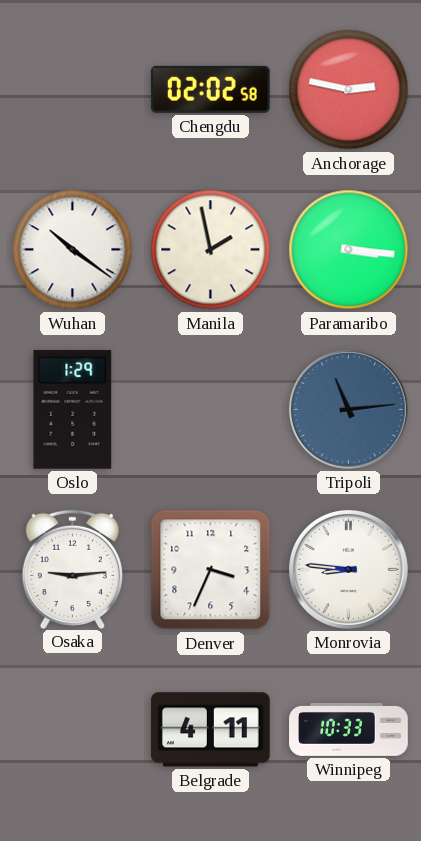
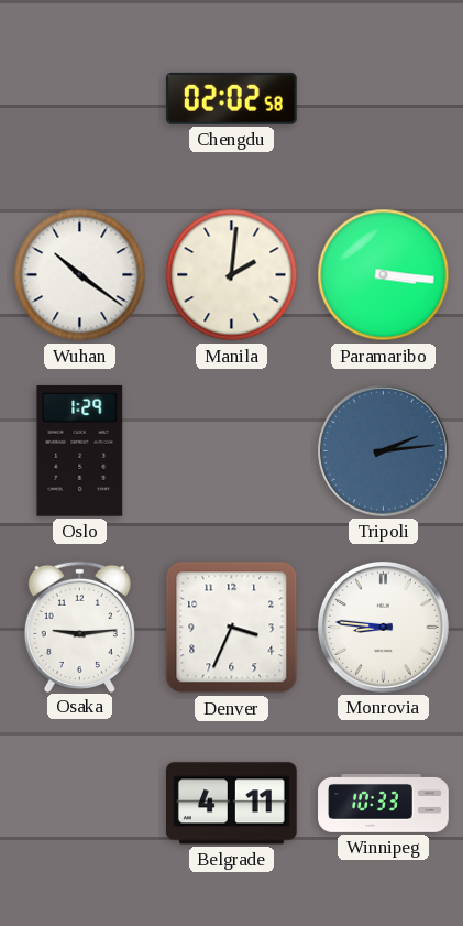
Anchorage: 2:47 -> none
Manila: 1:58 -> 2:01
Tripoli: 11:14 -> 2:14
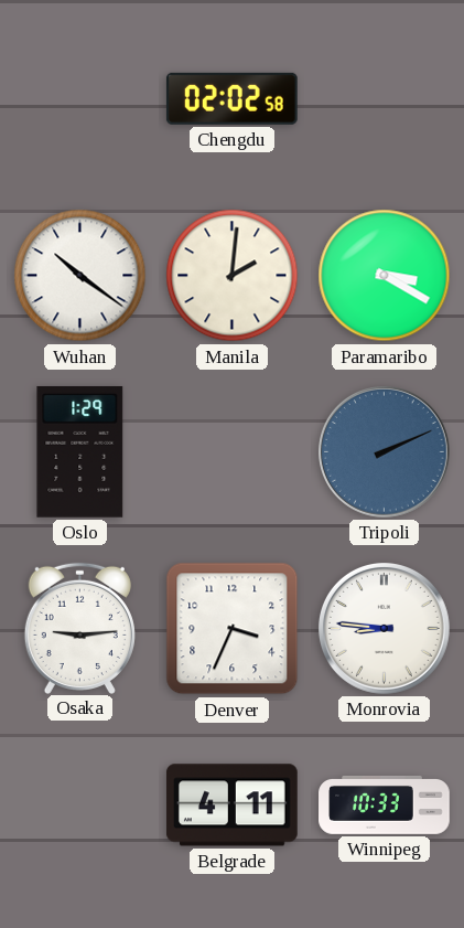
Paramaribo: 3:16 -> 3:20
Tripoli: 2:14 -> 2:11
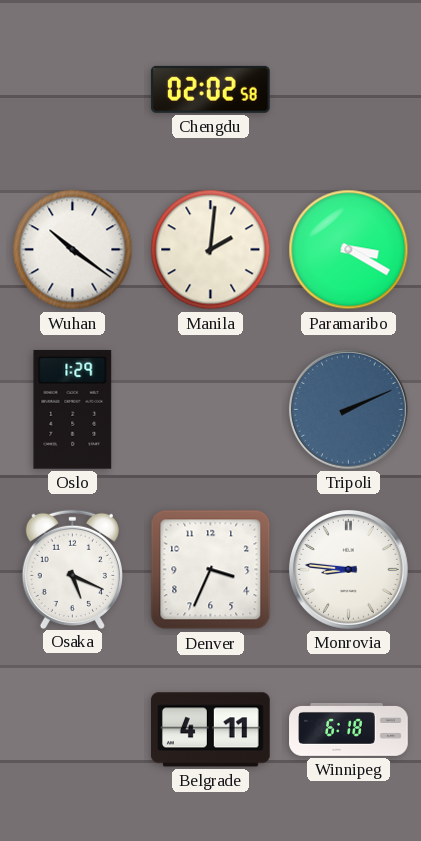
Osaka: 9:14 -> 5:19
Winnipeg: 10:33 -> 6:18
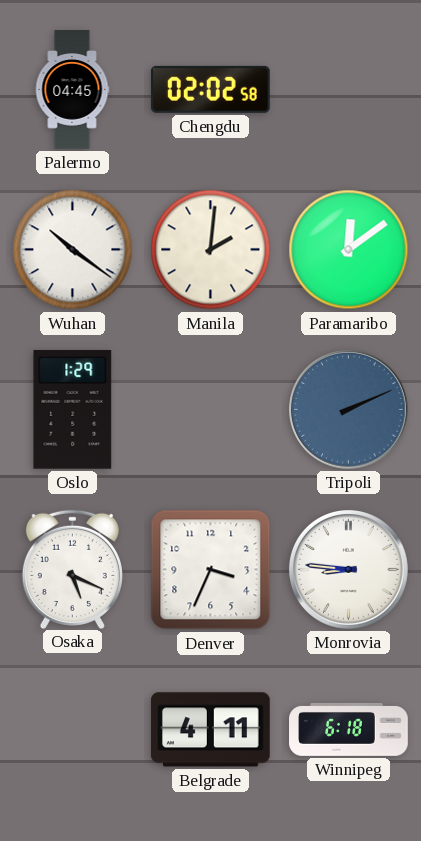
Palermo: none -> 04:45
Paramaribo: 3:20 -> 12:09
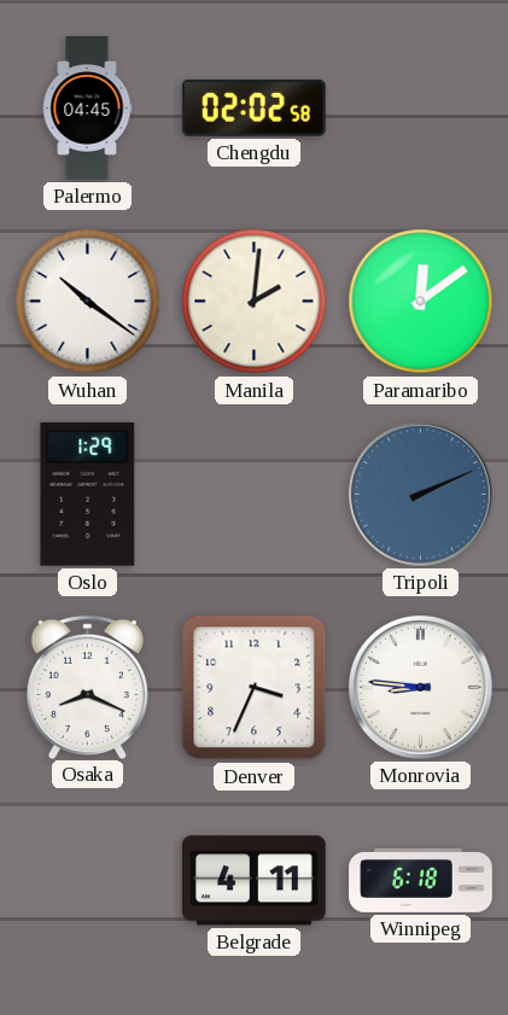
Osaka: 5:19 -> 8:19
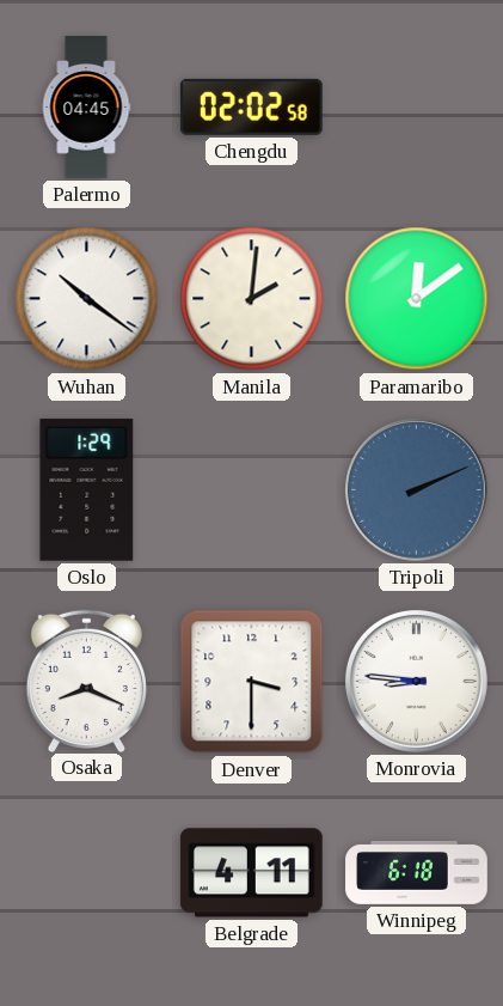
Denver: 3:34 -> 3:30
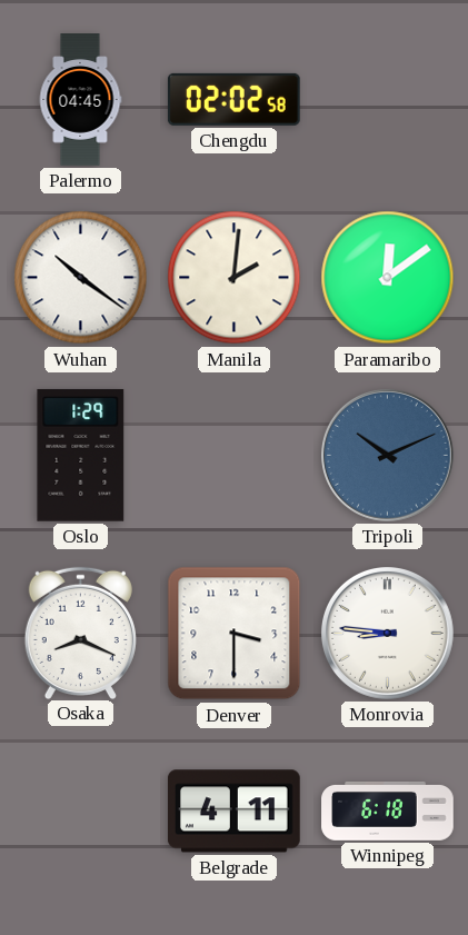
Tripoli: 2:11 -> 10:11
